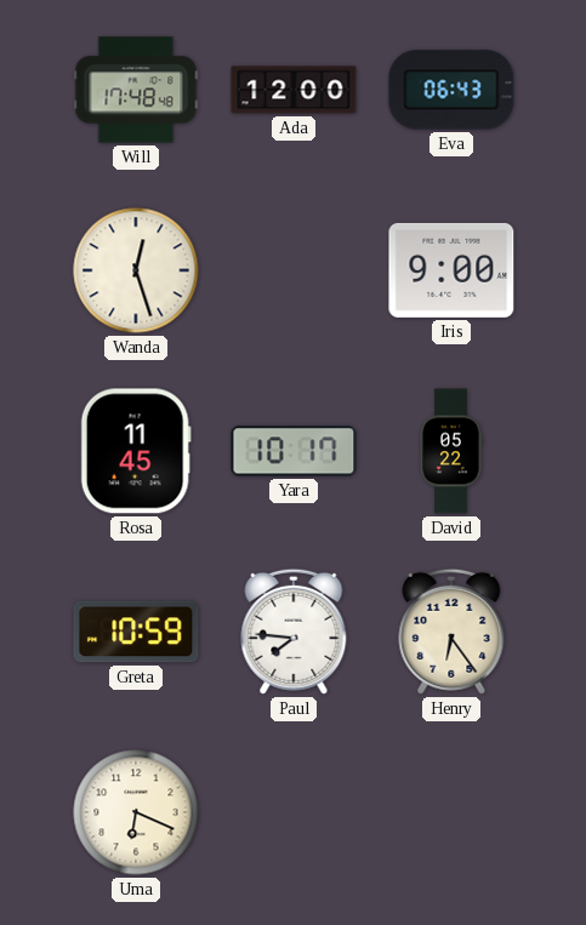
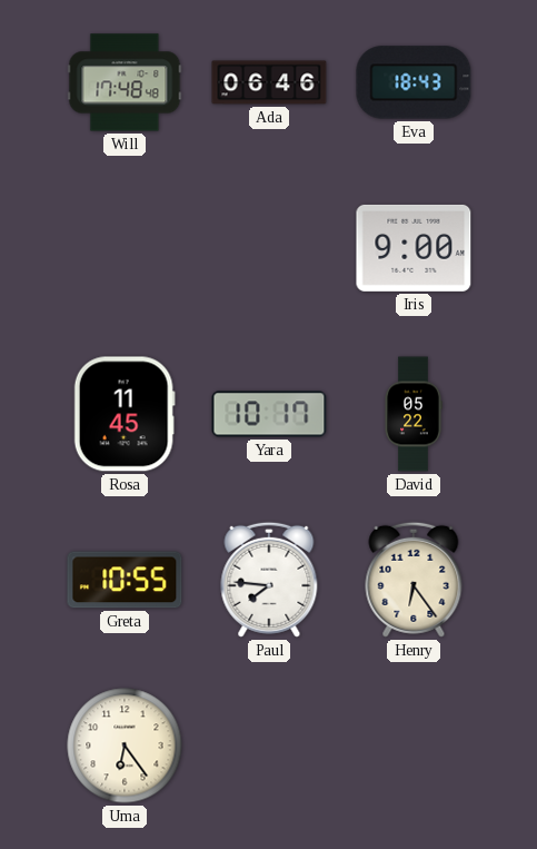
Ada: 12:00 -> 06:46
Eva: 06:43 -> 18:43
Wanda: 12:27 -> none
Greta: 10:59 -> 10:55
Uma: 6:19 -> 6:24
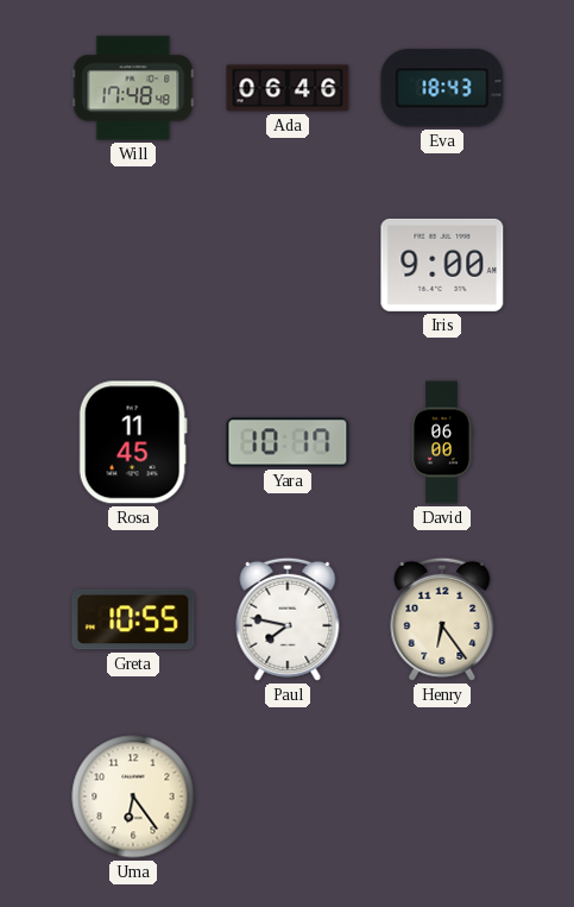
David: 05:22 -> 06:00
Paul: 7:46 -> 7:47
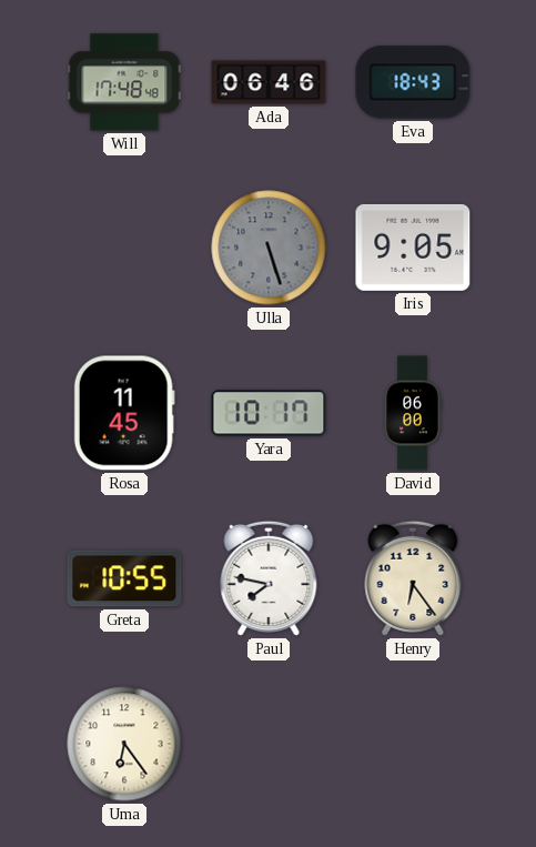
Ulla: none -> 5:27
Iris: 9:00 -> 9:05
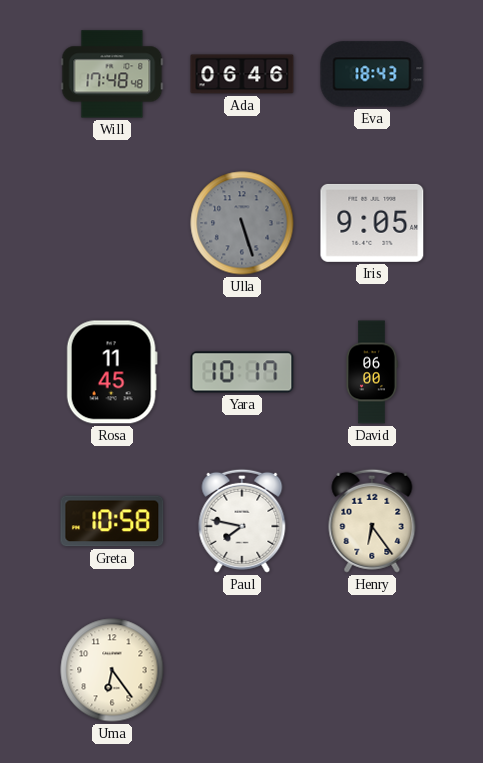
Greta: 10:55 -> 10:58
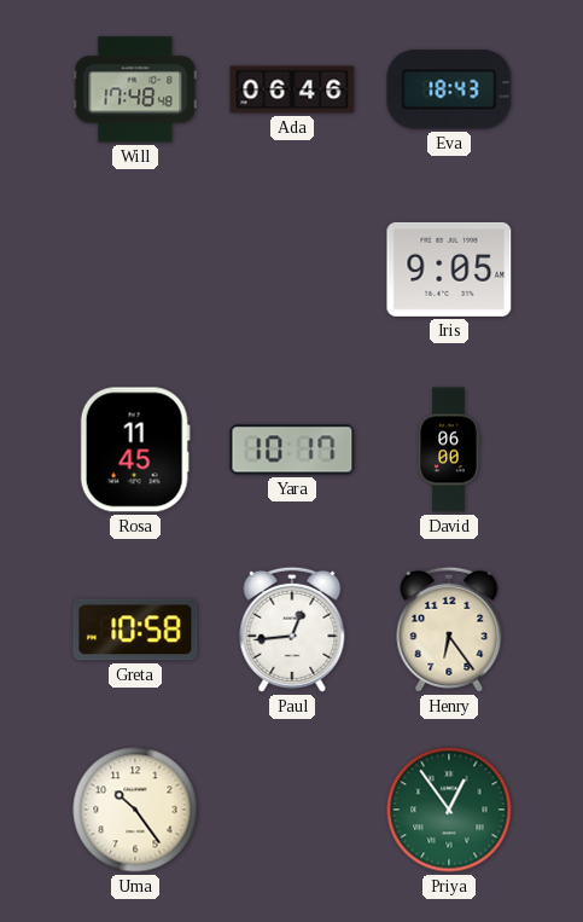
Ulla: 5:27 -> none
Paul: 7:47 -> 12:44
Uma: 6:24 -> 10:24
Priya: none -> 12:54
